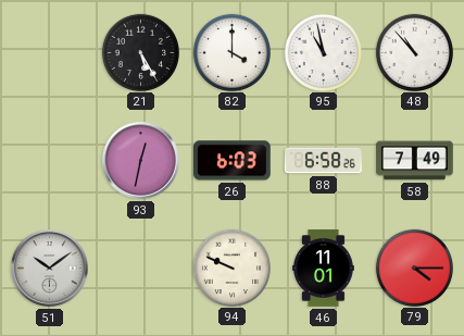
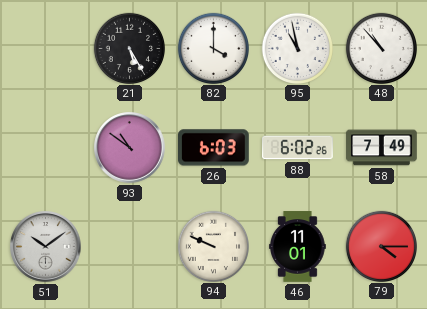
93: 12:32 -> 10:51
88: 6:58 -> 6:02
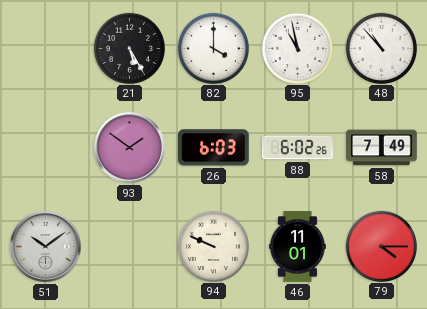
93: 10:51 -> 1:51
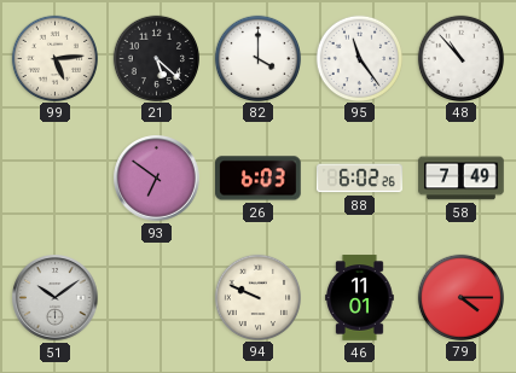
99: none -> 5:14
21: 5:25 -> 5:22
95: 10:58 -> 11:24
93: 1:51 -> 6:51
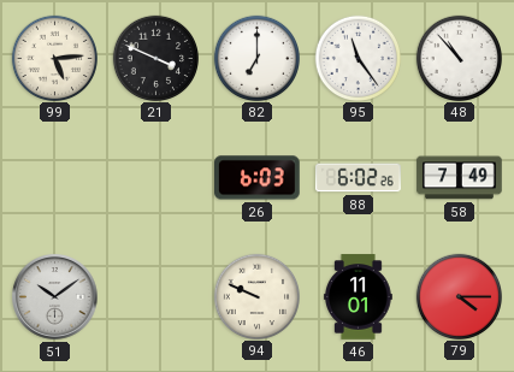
21: 5:22 -> 3:49
82: 4:00 -> 7:00
93: 6:51 -> none
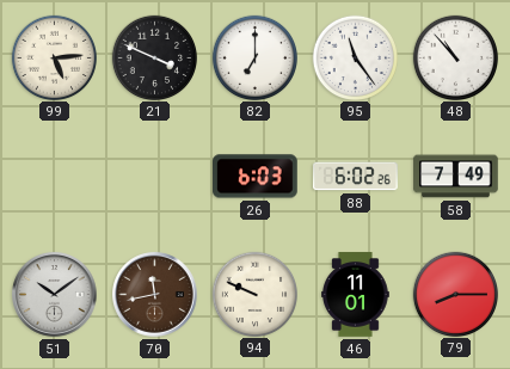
70: none -> 11:43
79: 4:15 -> 8:15
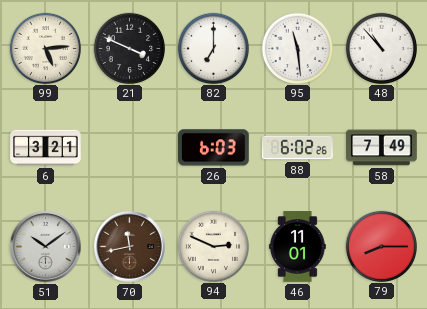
95: 11:24 -> 11:29
6: none -> 3:21
94: 9:49 -> 2:49
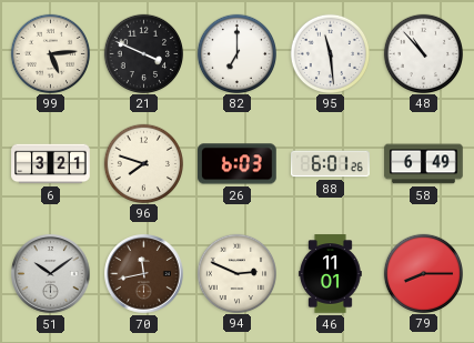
96: none -> 7:48
88: 6:02 -> 6:01
58: 7:49 -> 6:49
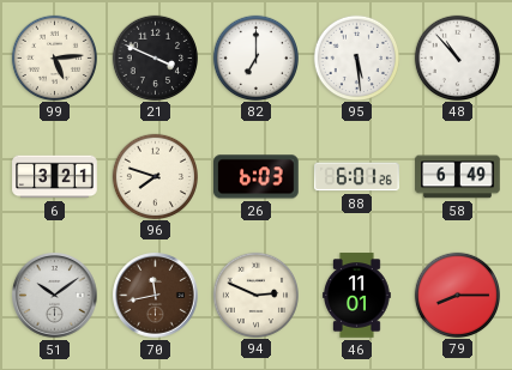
95: 11:29 -> 5:29
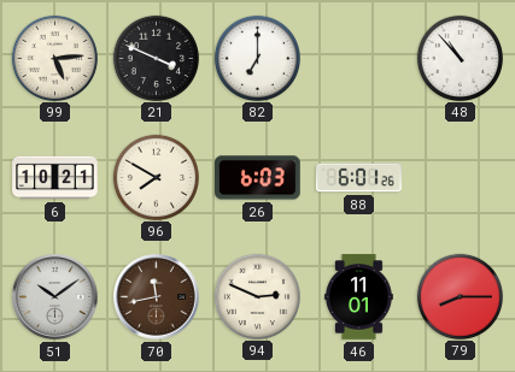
95: 5:29 -> none
6: 3:21 -> 10:21
96: 7:48 -> 7:50
58: 6:49 -> none
